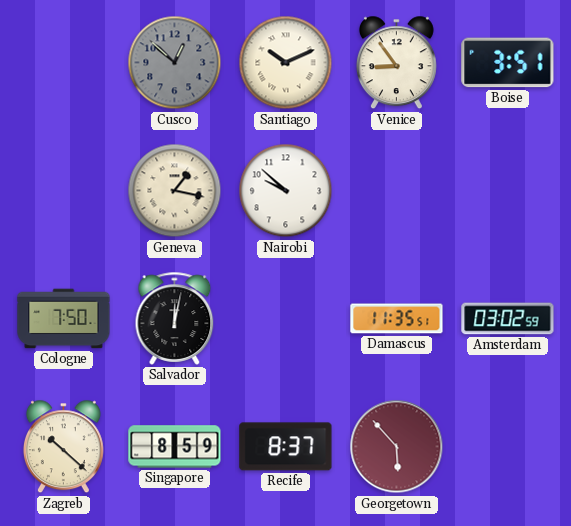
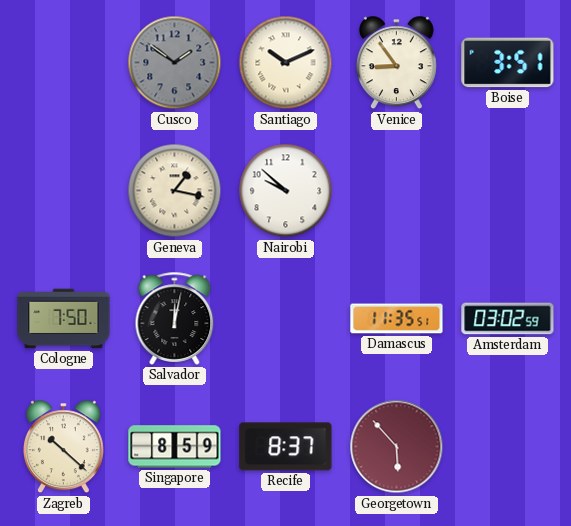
Cusco: 12:52 -> 1:51
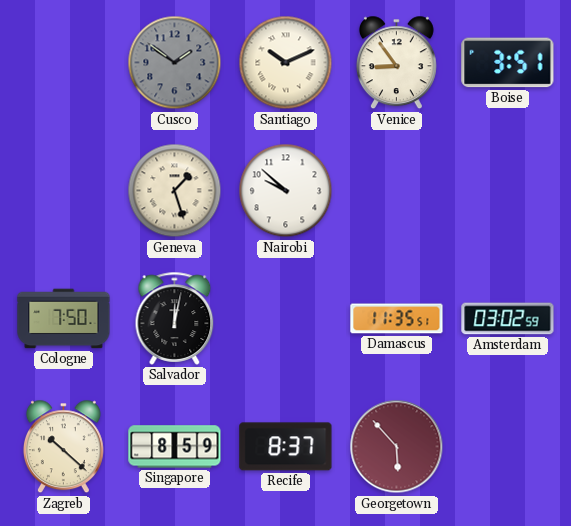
Geneva: 1:17 -> 1:27
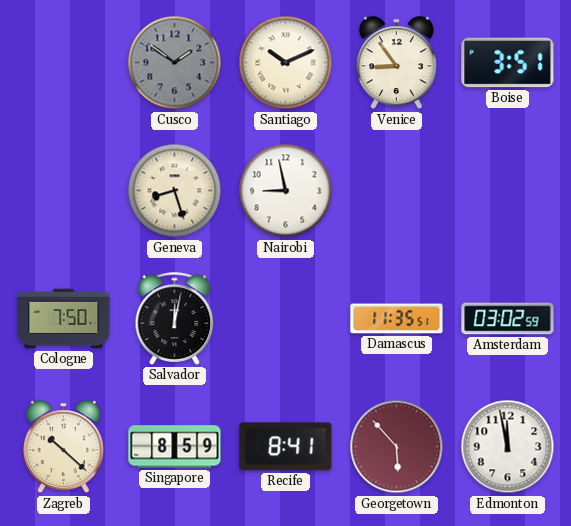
Geneva: 1:27 -> 8:27
Nairobi: 9:52 -> 8:58
Recife: 8:37 -> 8:41
Edmonton: none -> 11:58
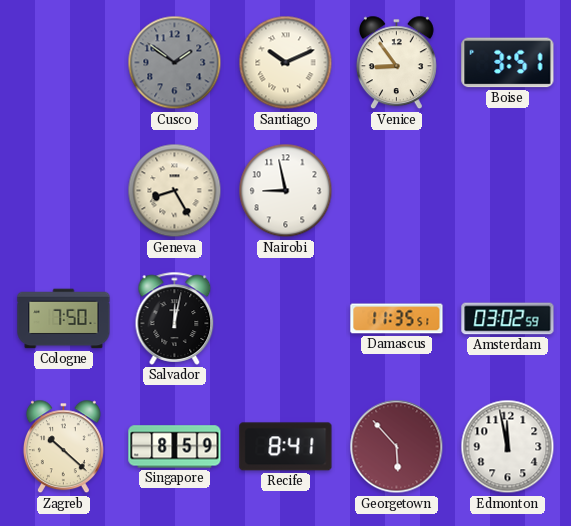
Geneva: 8:27 -> 8:25
